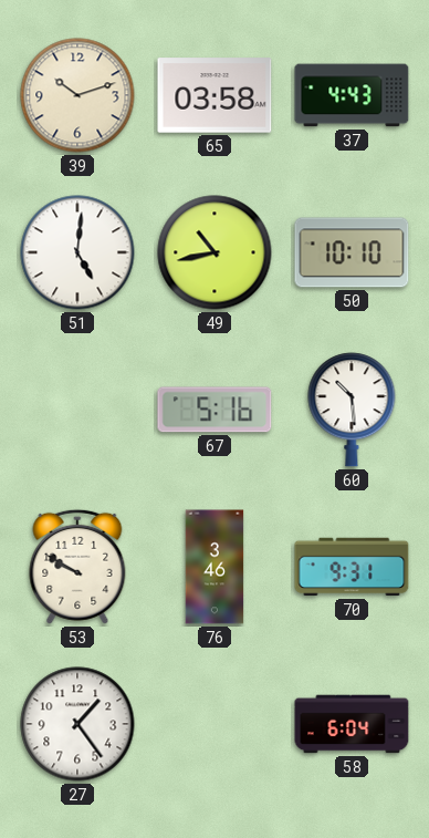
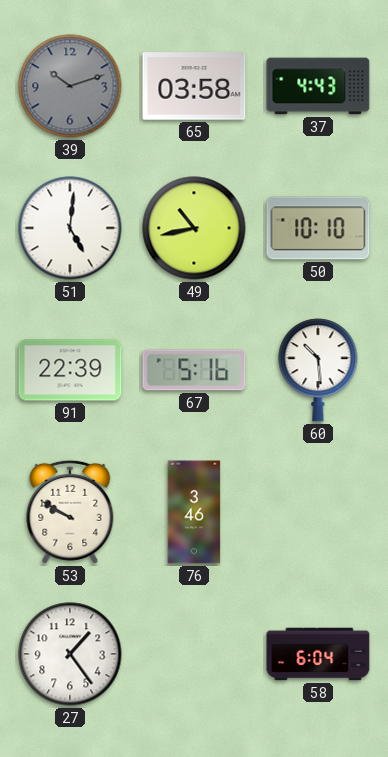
39 dial: cream -> grey
91: none -> 22:39
70: 9:31 -> none
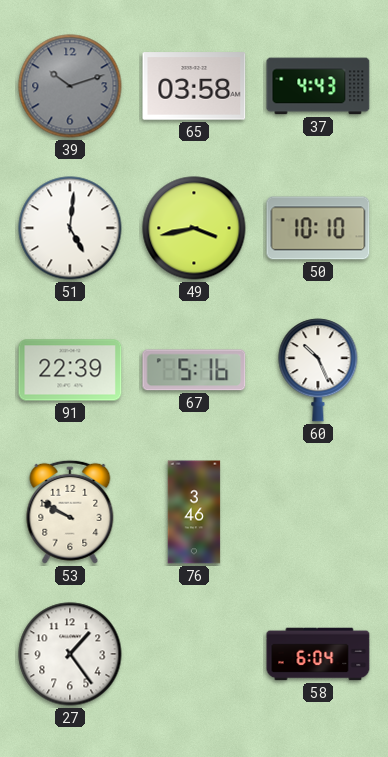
49: 10:43 -> 3:43
60: 10:29 -> 10:26
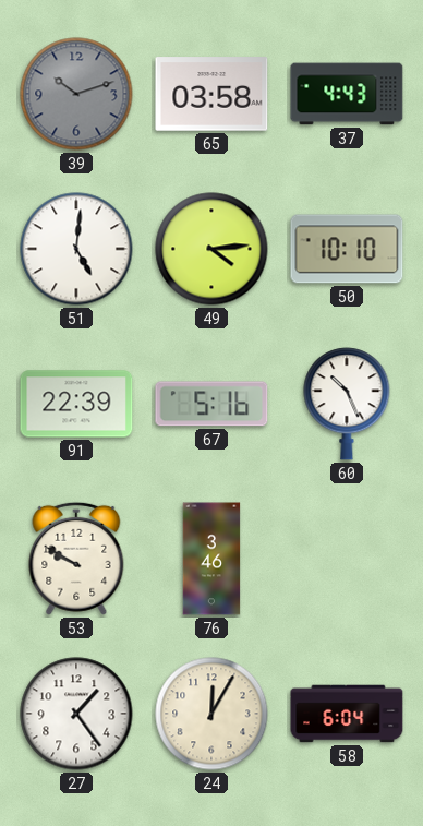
49: 3:43 -> 4:14
24: none -> 12:05
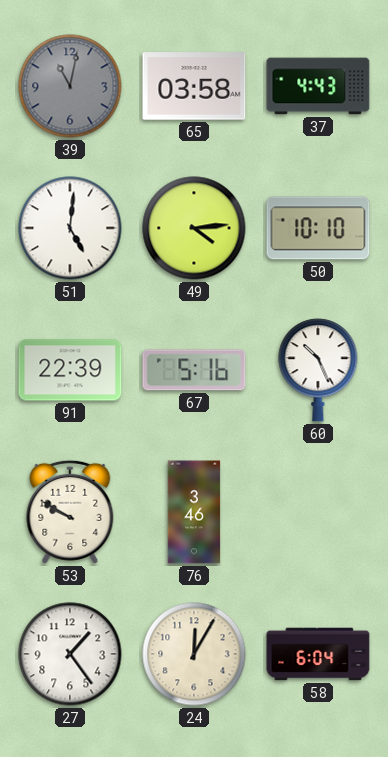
39: 10:12 -> 11:02
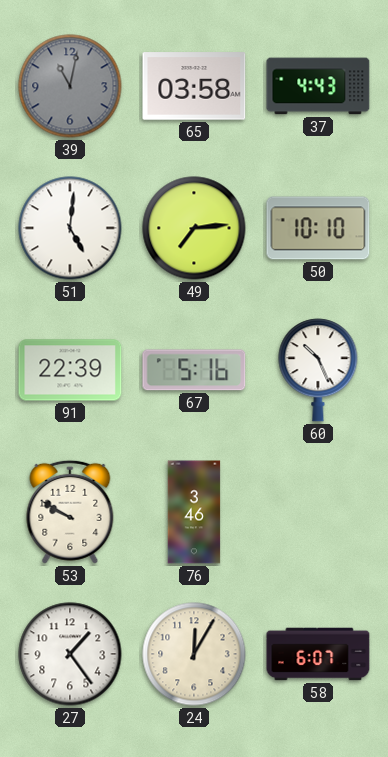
49: 4:14 -> 7:14
58: 6:04 -> 6:07
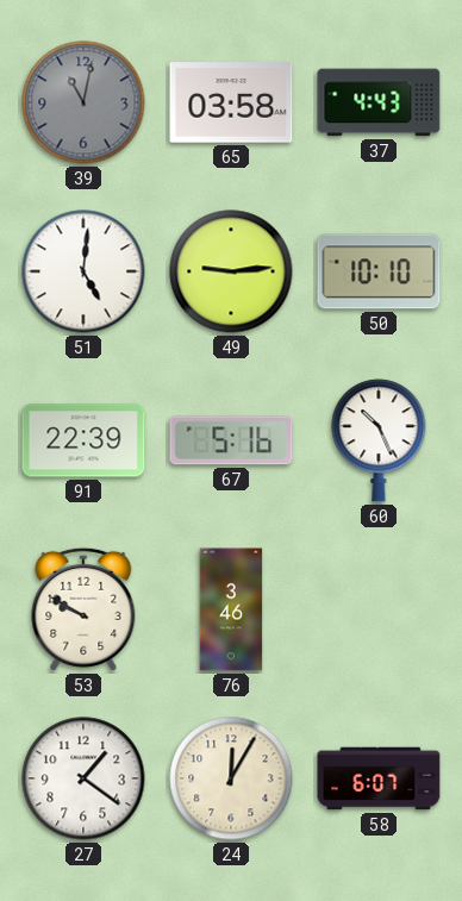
49: 7:14 -> 9:14
27: 1:24 -> 1:21
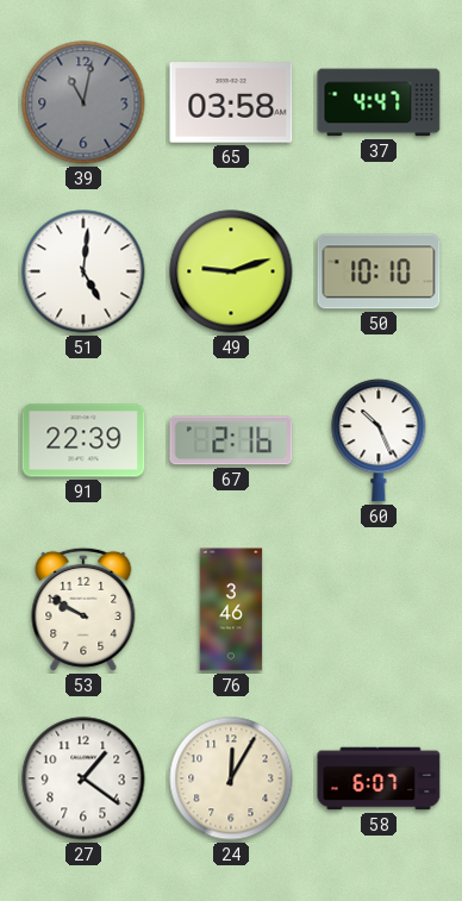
37: 4:43 -> 4:47
49: 9:14 -> 9:12
67: 5:16 -> 2:16
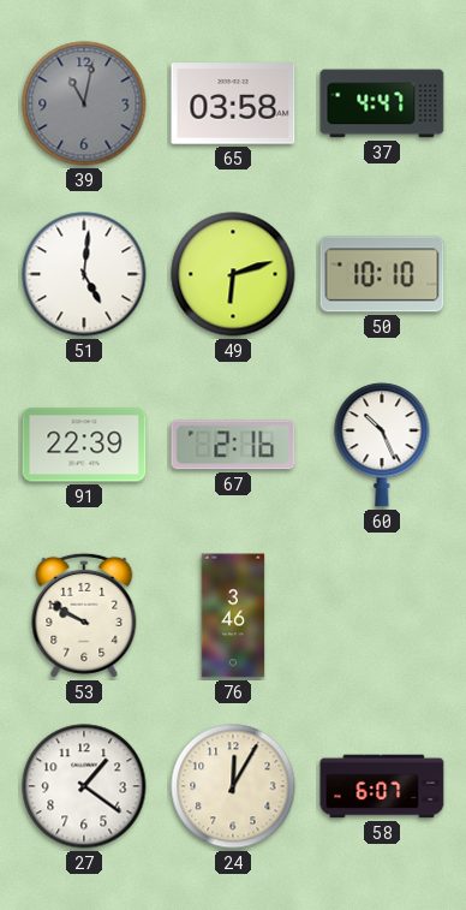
49: 9:12 -> 6:12
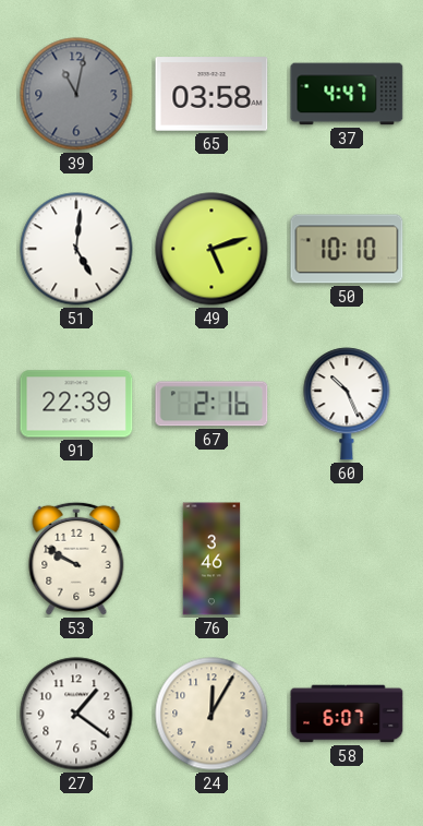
49: 6:12 -> 5:12
